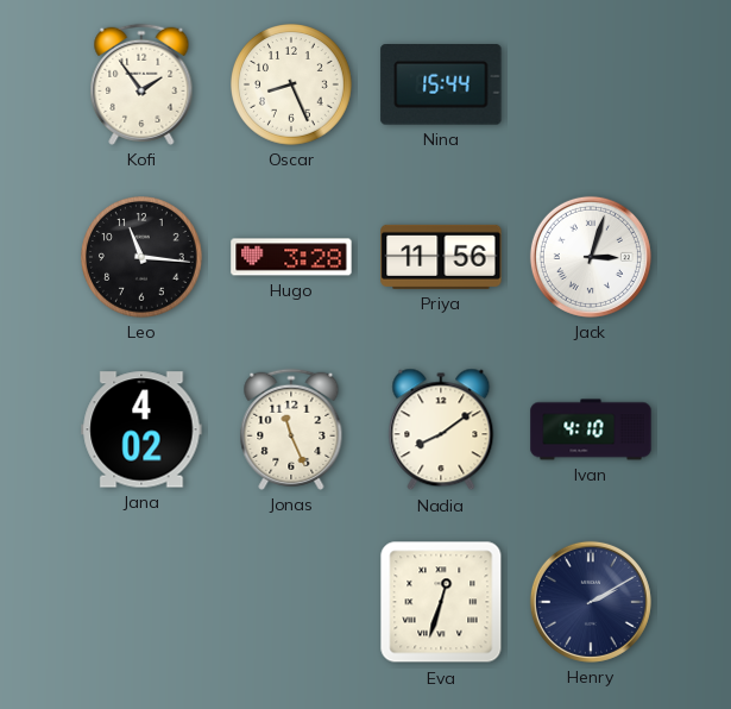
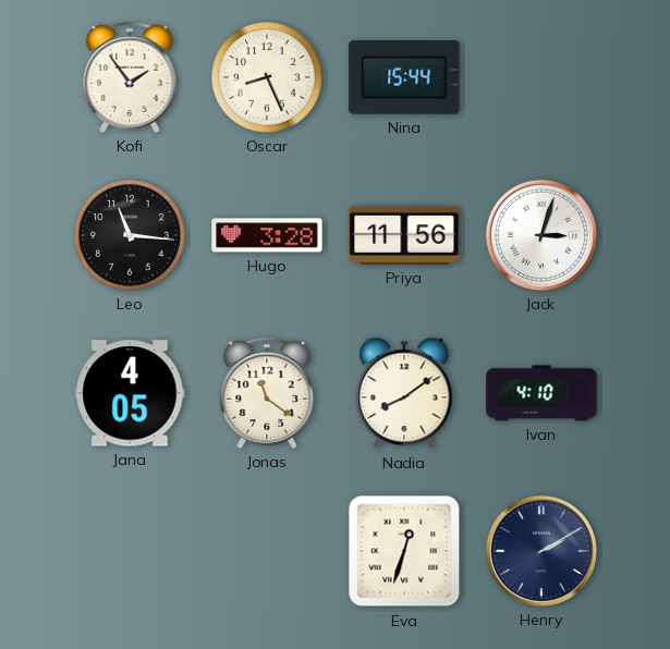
Jana: 4:02 -> 4:05
Jonas: 11:26 -> 11:21
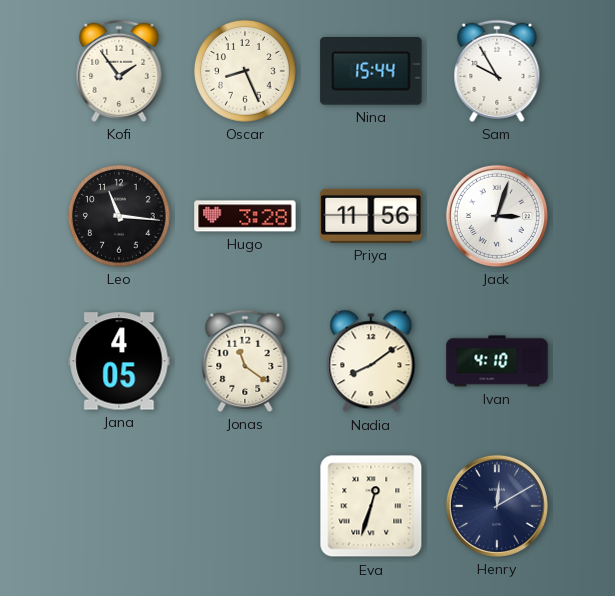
Sam: none -> 9:55
Henry: 2:10 -> 12:10
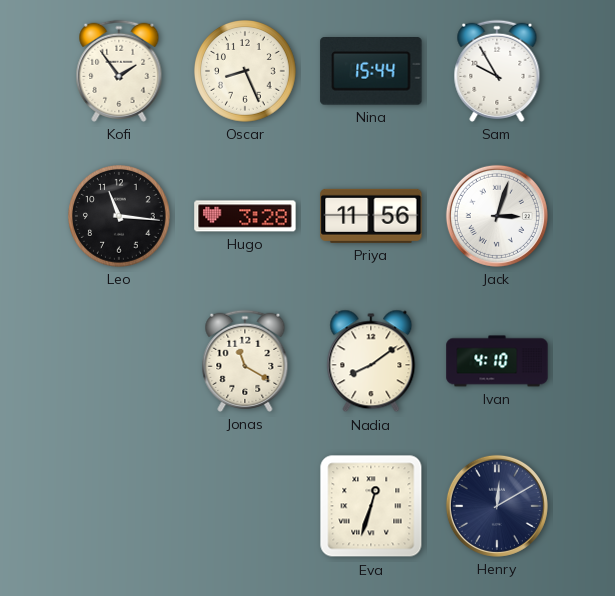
Jana: 4:05 -> none
Jonas: 11:21 -> 11:20
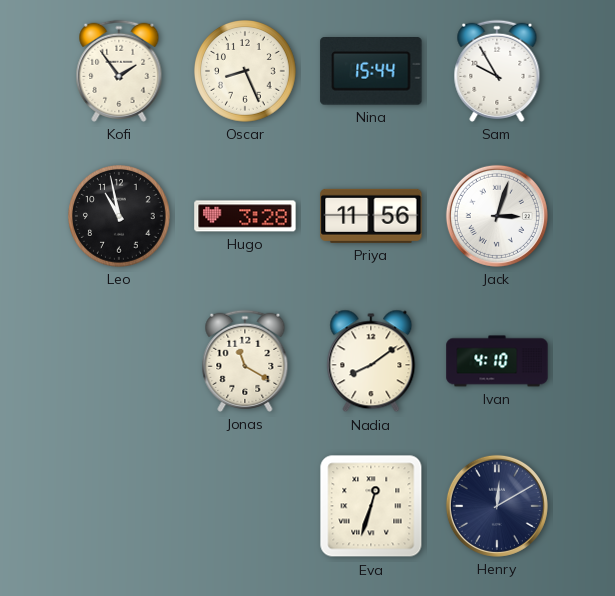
Leo: 11:16 -> 10:58
